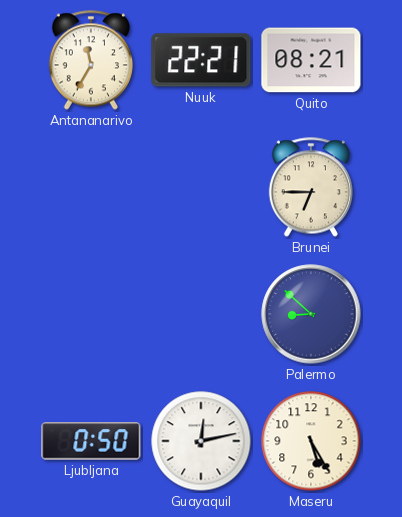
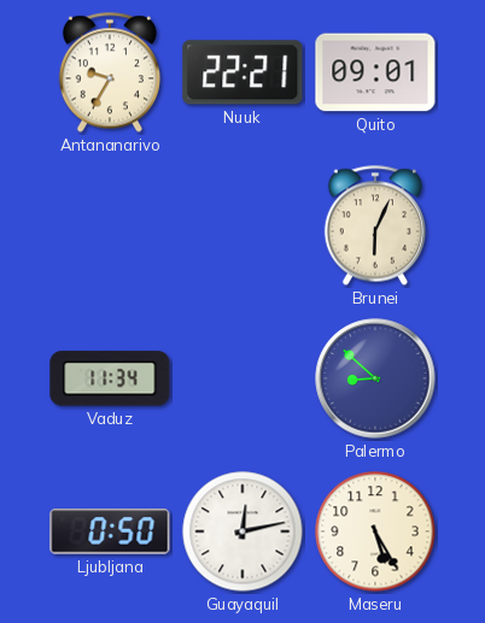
Antananarivo: 11:35 -> 9:35
Quito: 08:21 -> 09:01
Brunei: 6:45 -> 6:04
Vaduz: none -> 11:34
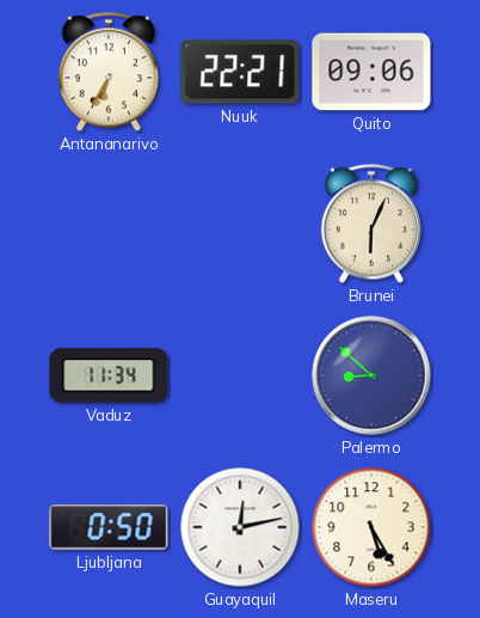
Antananarivo: 9:35 -> 6:35
Quito: 09:01 -> 09:06
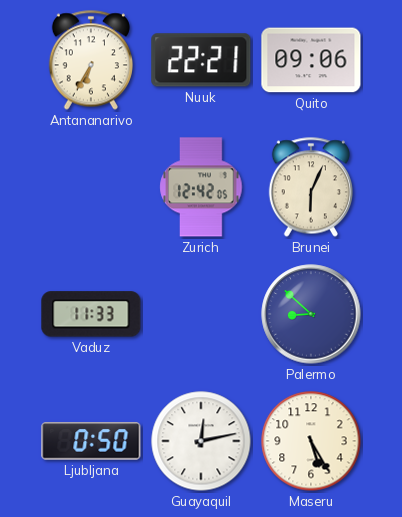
Zurich: none -> 12:42
Vaduz: 11:34 -> 11:33
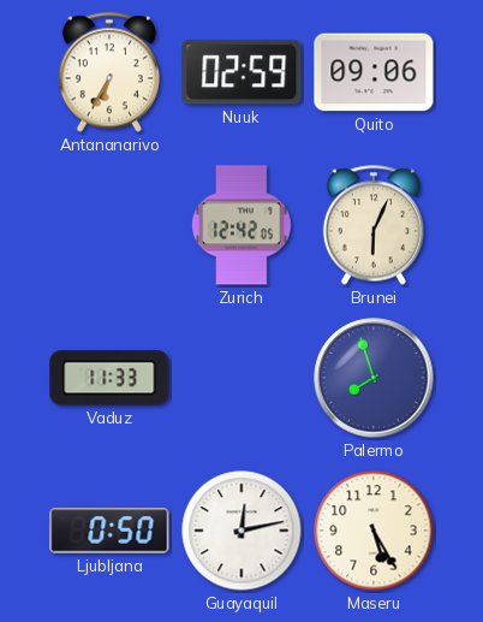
Nuuk: 22:21 -> 02:59
Palermo: 8:52 -> 7:57
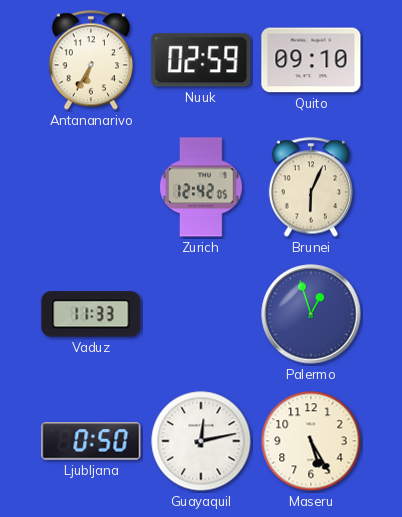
Quito: 09:06 -> 09:10
Palermo: 7:57 -> 12:57
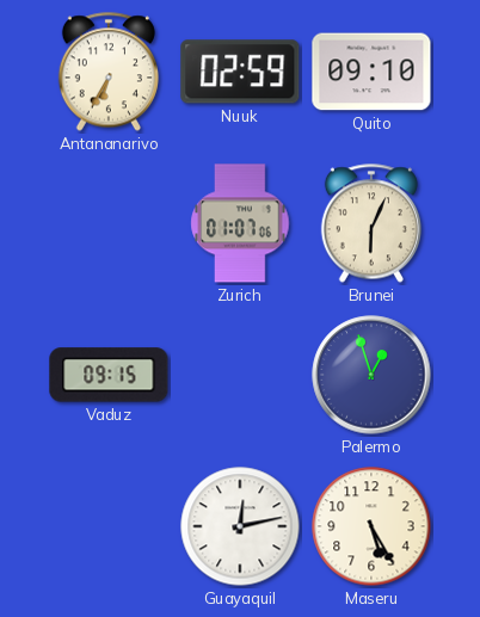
Zurich: 12:42 -> 01:07
Vaduz: 11:33 -> 09:15
Ljubljana: 0:50 -> none
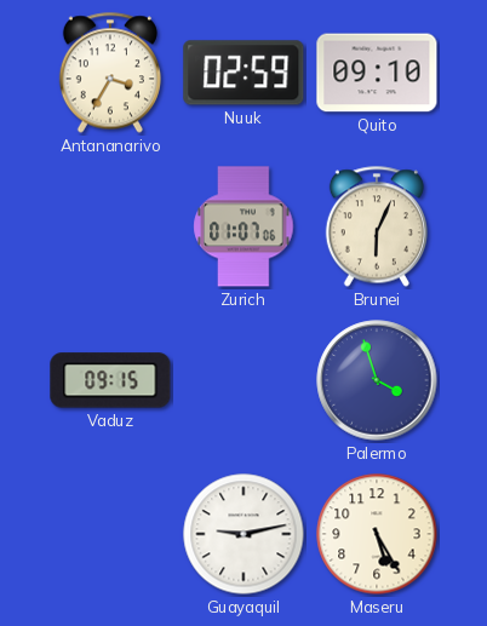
Antananarivo: 6:35 -> 3:35
Palermo: 12:57 -> 3:57
Guayaquil: 12:13 -> 9:13
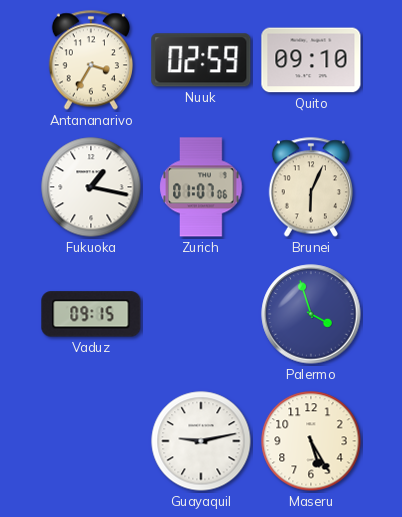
Fukuoka: none -> 1:17
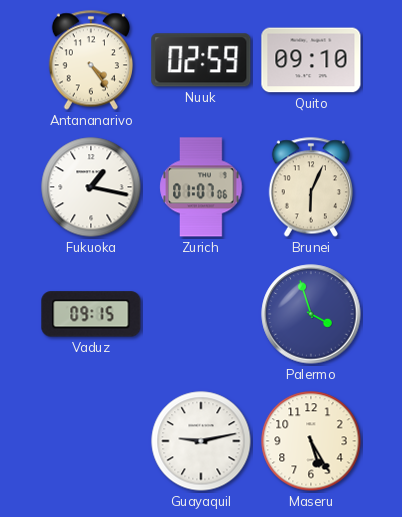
Antananarivo: 3:35 -> 4:24
